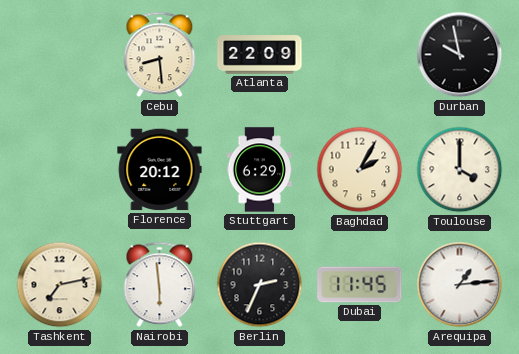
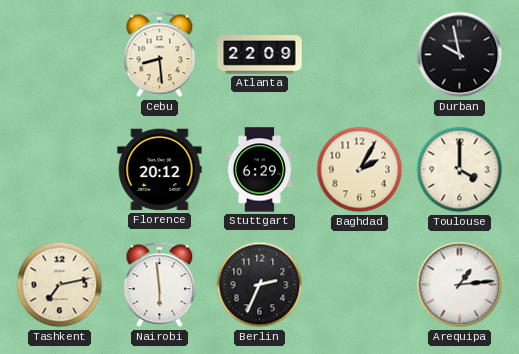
Dubai: 11:45 -> none
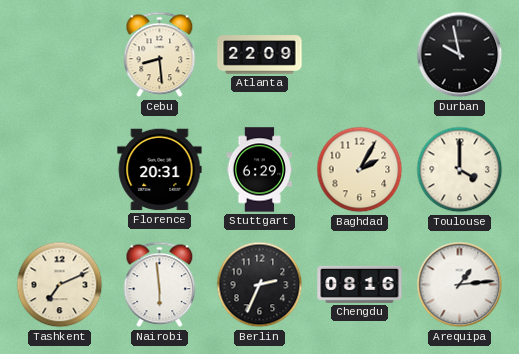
Florence: 20:12 -> 20:31
Tashkent: 7:13 -> 7:11
Chengdu: none -> 08:16
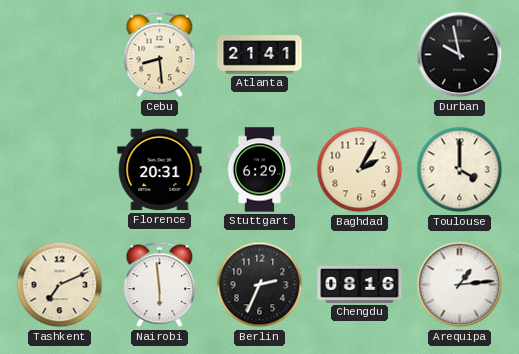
Atlanta: 22:09 -> 21:41
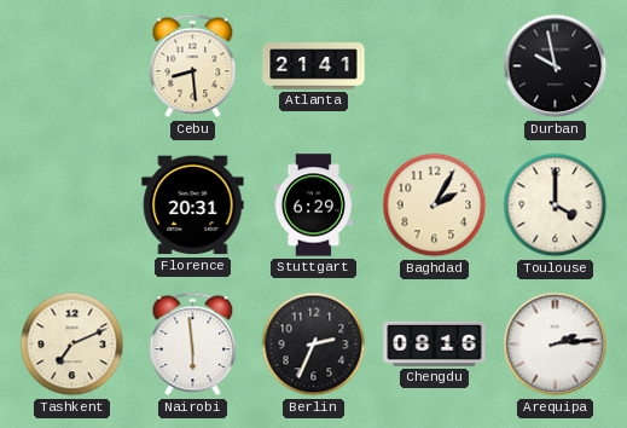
Arequipa: 1:14 -> 2:14
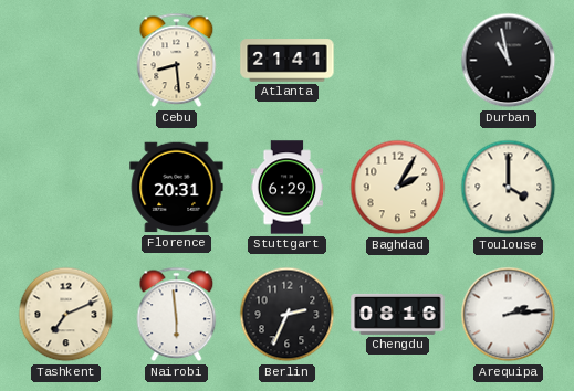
Durban: 9:58 -> 10:58
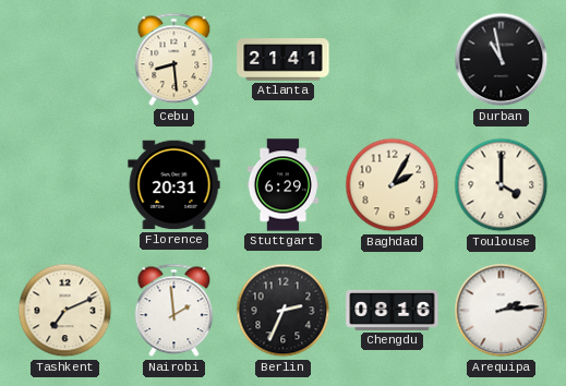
Nairobi: 5:59 -> 1:59
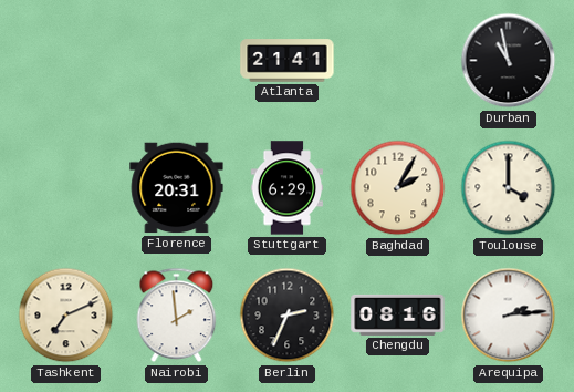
Cebu: 8:29 -> none
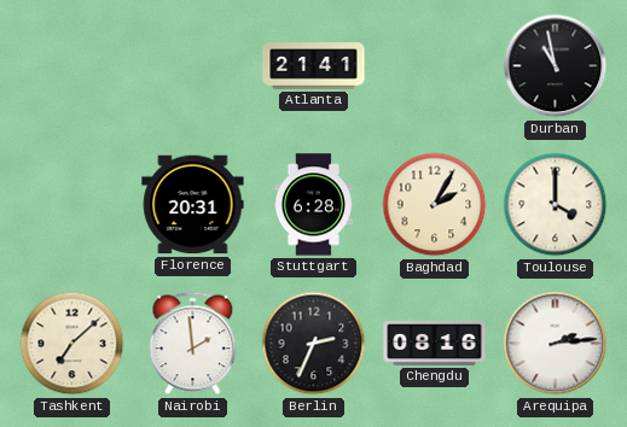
Stuttgart: 6:29 -> 6:28
Tashkent: 7:11 -> 7:08
